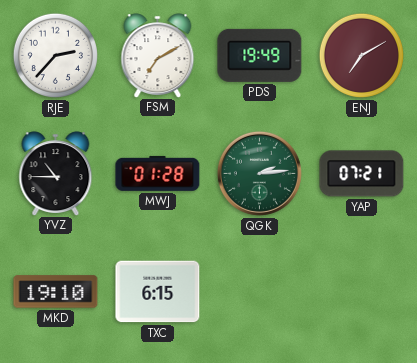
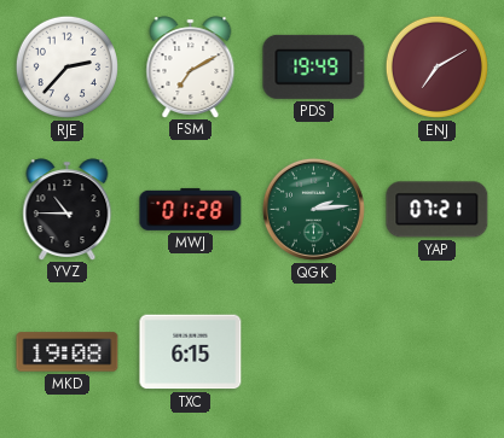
MKD: 19:10 -> 19:08
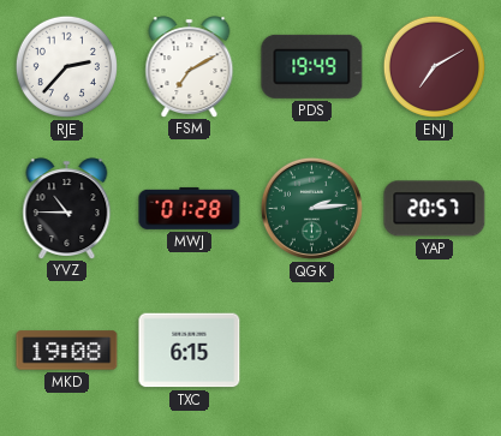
YAP: 07:21 -> 20:57
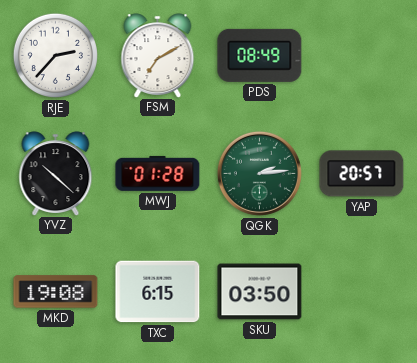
PDS: 19:49 -> 08:49
ENJ: 7:10 -> none
YVZ: 10:45 -> 10:22
SKU: none -> 03:50
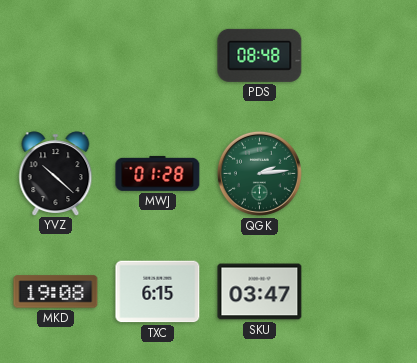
RJE: 2:37 -> none
FSM: 7:10 -> none
PDS: 08:49 -> 08:48
YAP: 20:57 -> none
SKU: 03:50 -> 03:47
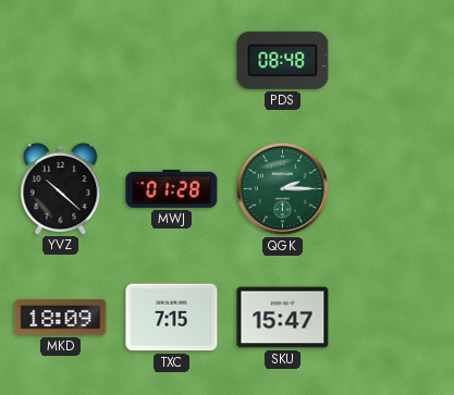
QGK: 2:14 -> 2:15
MKD: 19:08 -> 18:09
TXC: 6:15 -> 7:15
SKU: 03:47 -> 15:47
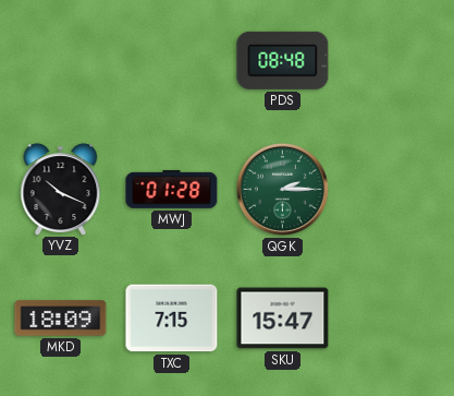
YVZ: 10:22 -> 10:19
